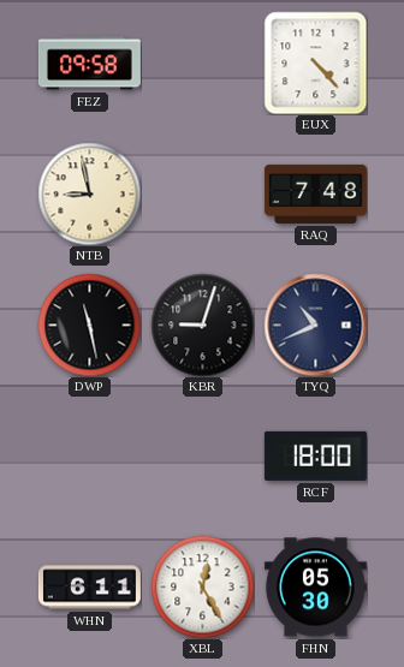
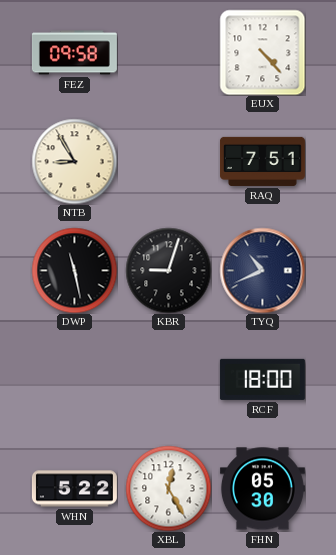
NTB: 8:58 -> 8:55
RAQ: 7:48 -> 7:51
WHN: 6:11 -> 5:22
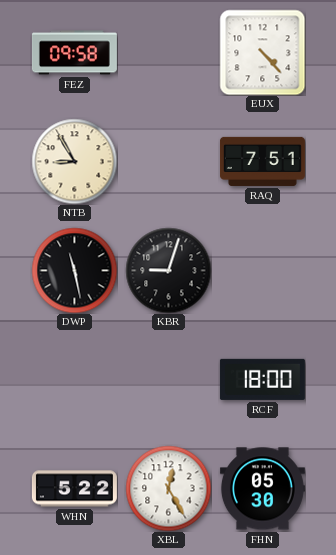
TYQ: 10:41 -> none
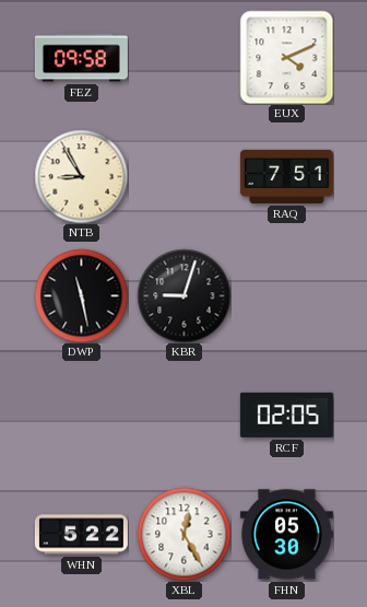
EUX: 4:23 -> 4:11
RCF: 18:00 -> 02:05
